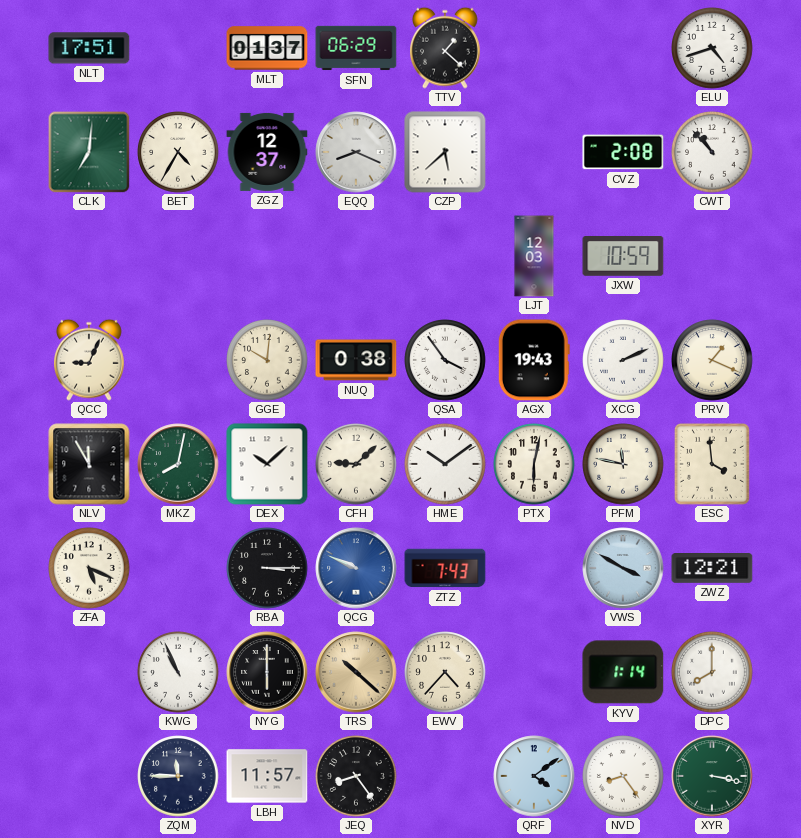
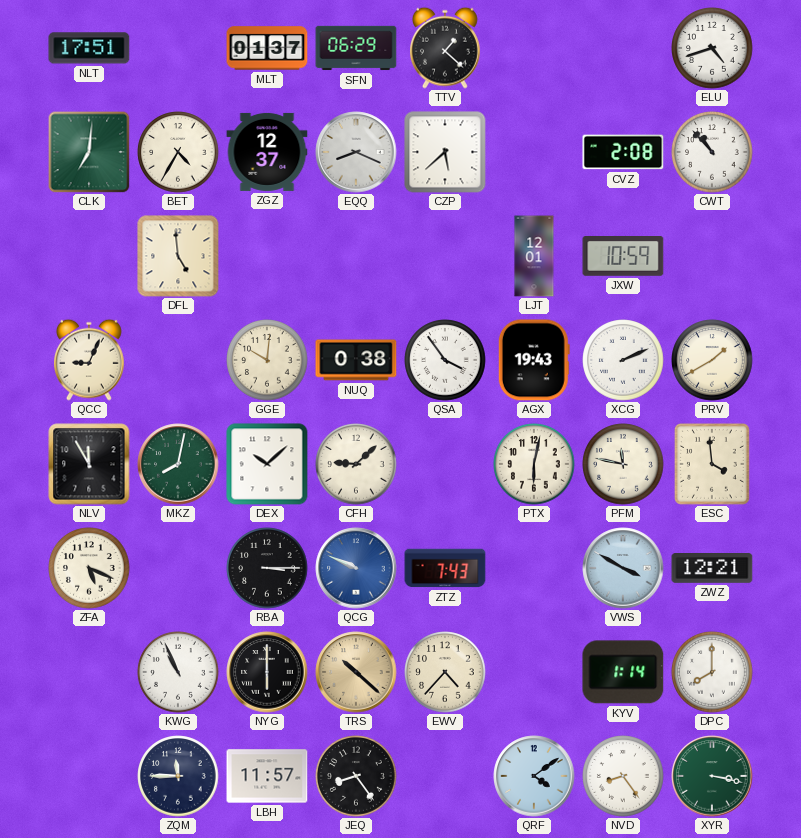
DFL: none -> 4:59
LJT: 12:03 -> 12:01
PRV: 1:19 -> 1:40
HME: 10:09 -> none
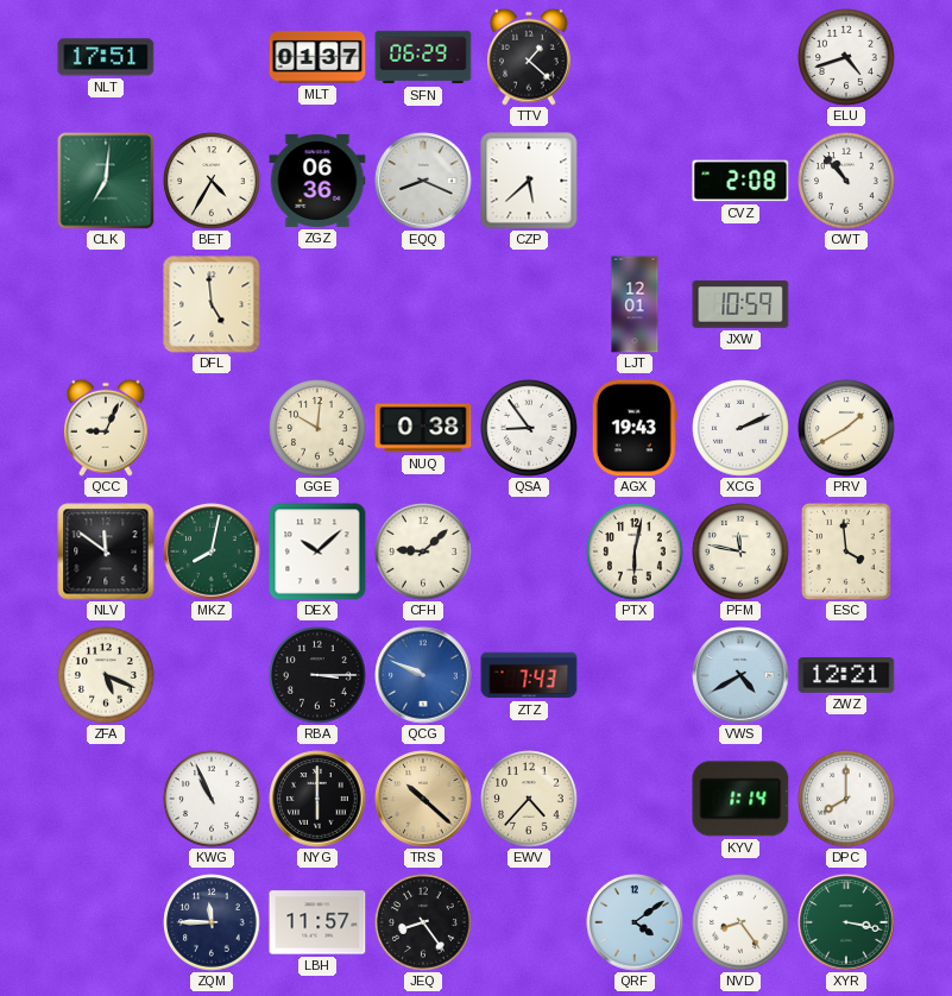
ZGZ: 12:37 -> 06:36
QSA: 3:54 -> 8:54
NLV: 11:55 -> 11:51
VWS: 3:50 -> 4:40
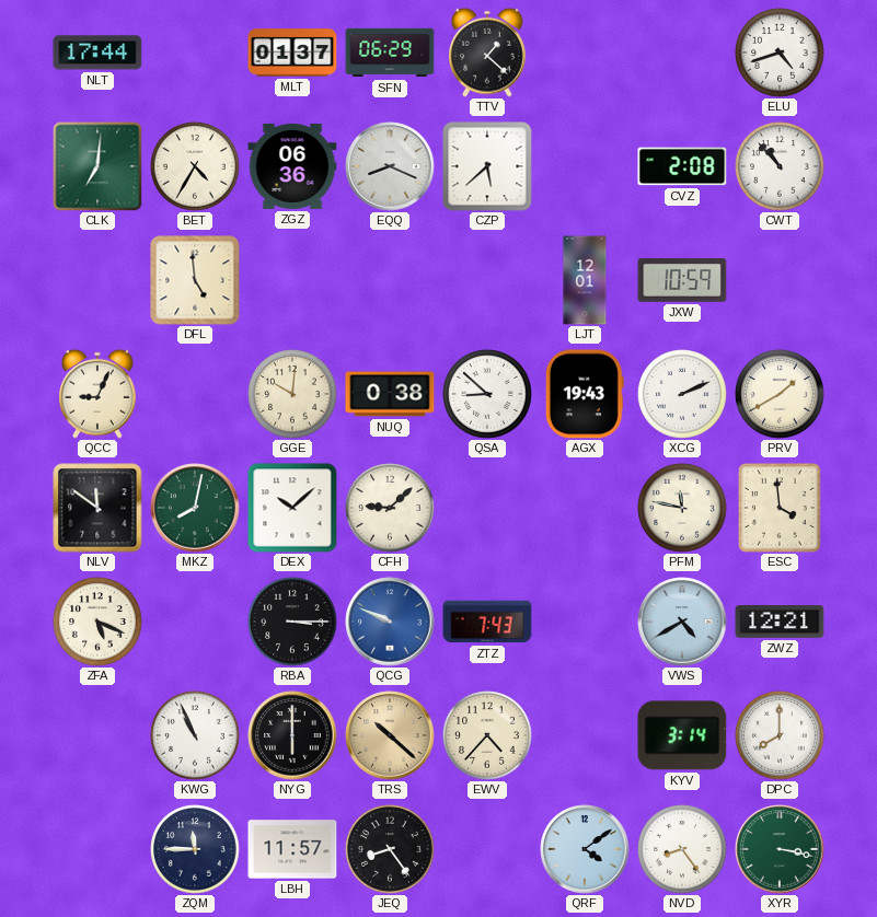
NLT: 17:51 -> 17:44
QSA: 8:54 -> 8:52
PTX: 6:02 -> none
KYV: 1:14 -> 3:14
